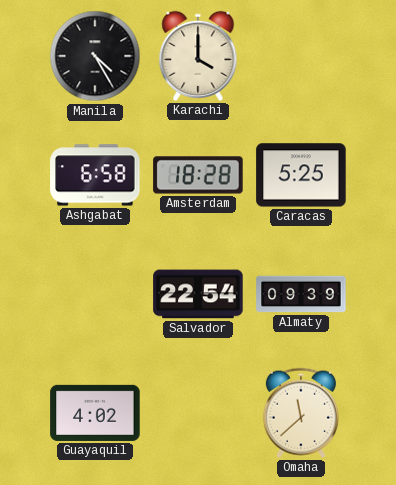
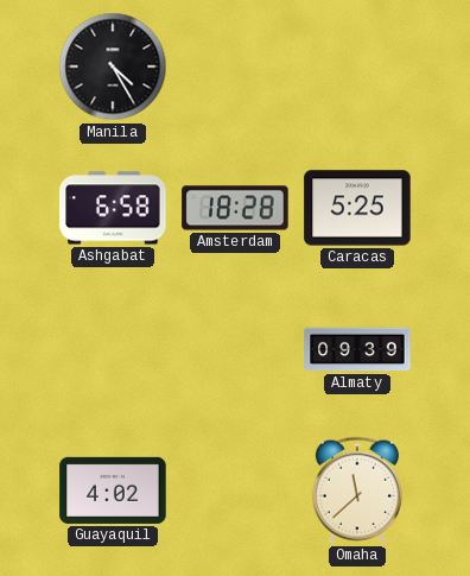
Karachi: 4:00 -> none
Salvador: 22:54 -> none
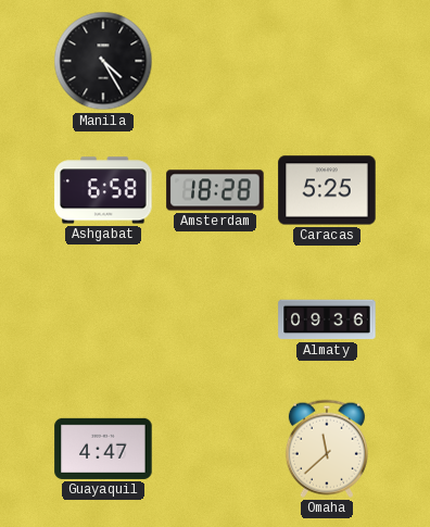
Almaty: 09:39 -> 09:36
Guayaquil: 4:02 -> 4:47
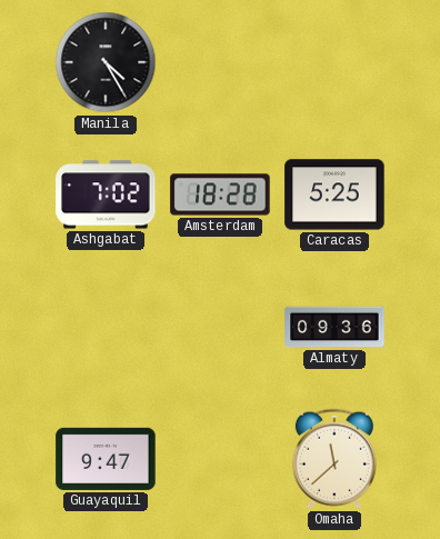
Ashgabat: 6:58 -> 7:02
Guayaquil: 4:47 -> 9:47
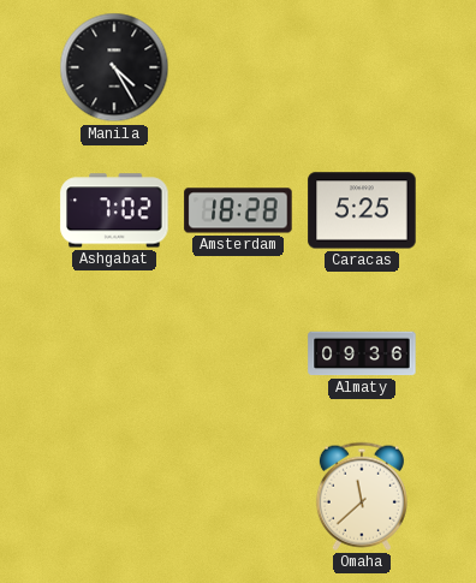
Guayaquil: 9:47 -> none
